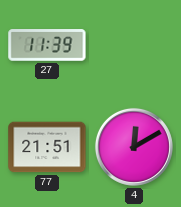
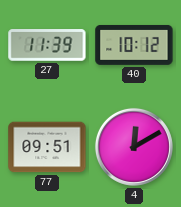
40: none -> 10:12
77: 21:51 -> 09:51
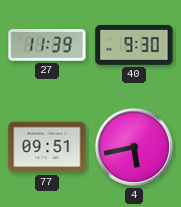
40: 10:12 -> 9:30
4: 12:10 -> 5:43
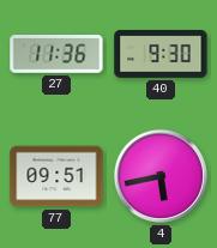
27: 11:39 -> 11:36
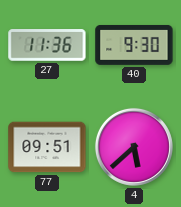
4: 5:43 -> 5:38
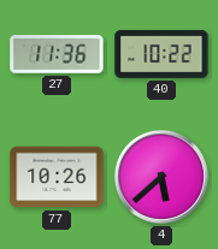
40: 9:30 -> 10:22
77: 09:51 -> 10:26
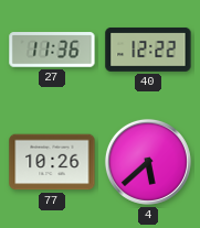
40: 10:22 -> 12:22
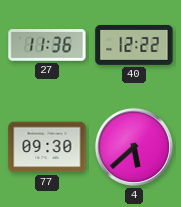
77: 10:26 -> 09:30
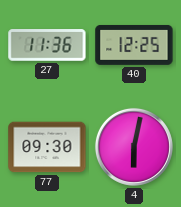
40: 12:22 -> 12:25
4: 5:38 -> 6:02
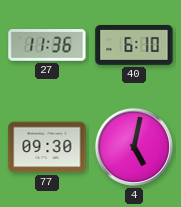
40: 12:25 -> 6:10
4: 6:02 -> 5:02
